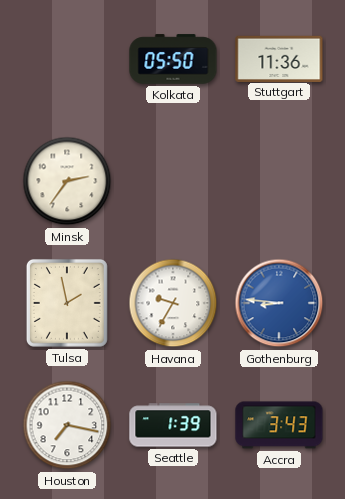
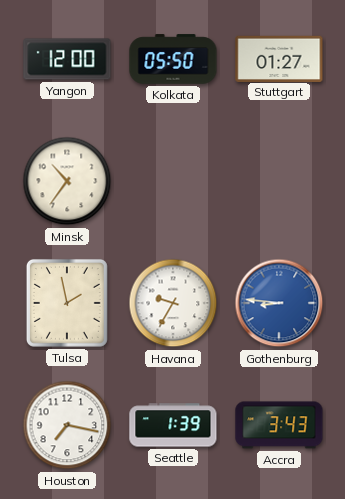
Yangon: none -> 12:00
Stuttgart: 11:36 -> 01:27
Minsk: 2:36 -> 10:36
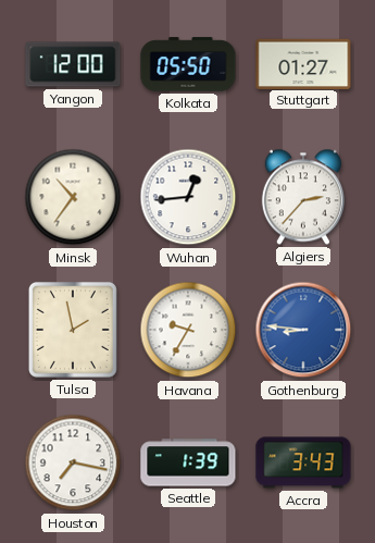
Wuhan: none -> 12:44
Algiers: none -> 2:37
